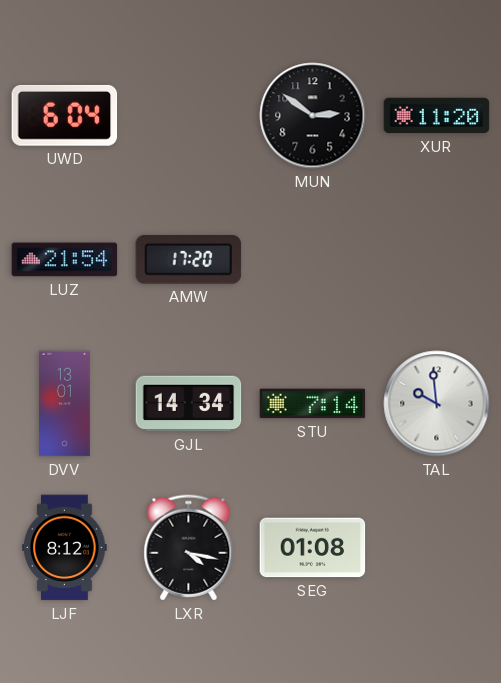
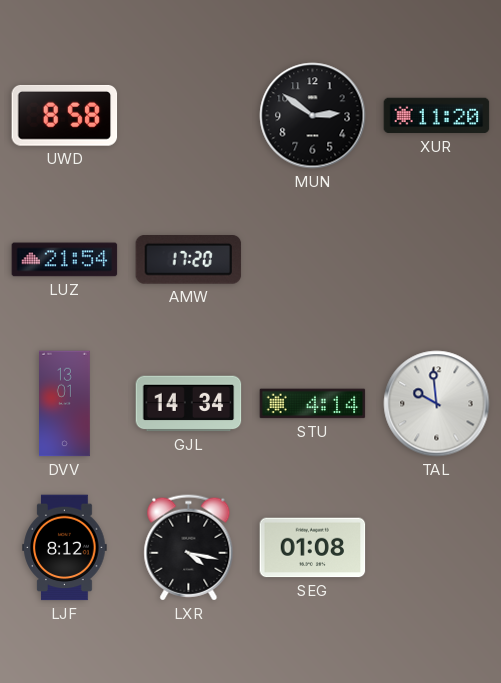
UWD: 6:04 -> 8:58
STU: 7:14 -> 4:14
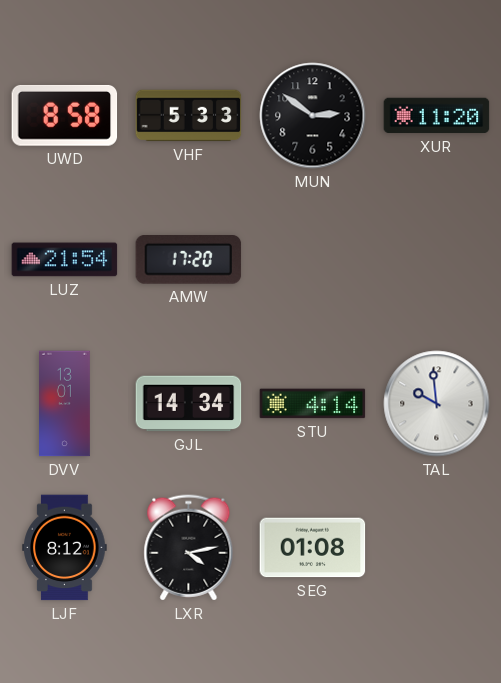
VHF: none -> 5:33
LXR: 4:17 -> 4:13
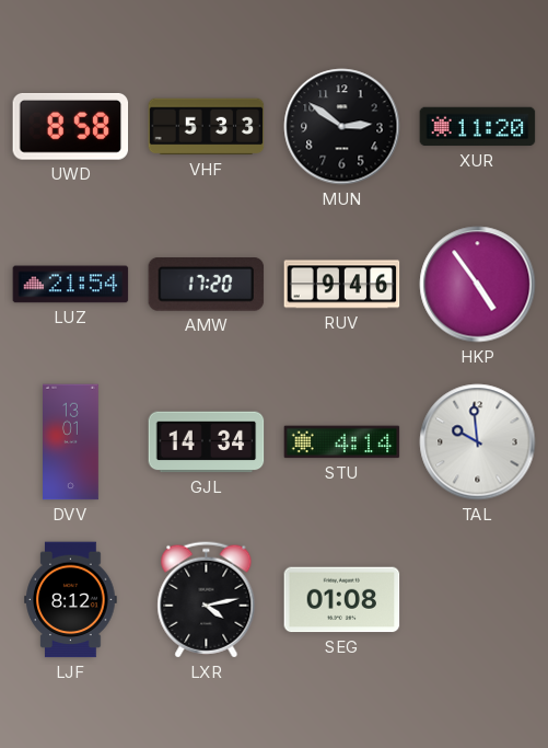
RUV: none -> 9:46
HKP: none -> 4:54
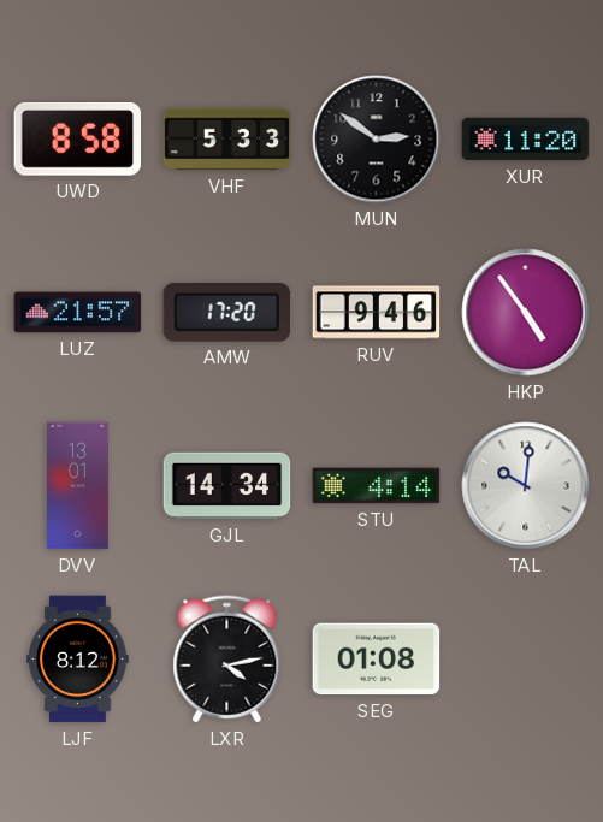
LUZ: 21:54 -> 21:57
TAL: 9:59 -> 10:01
